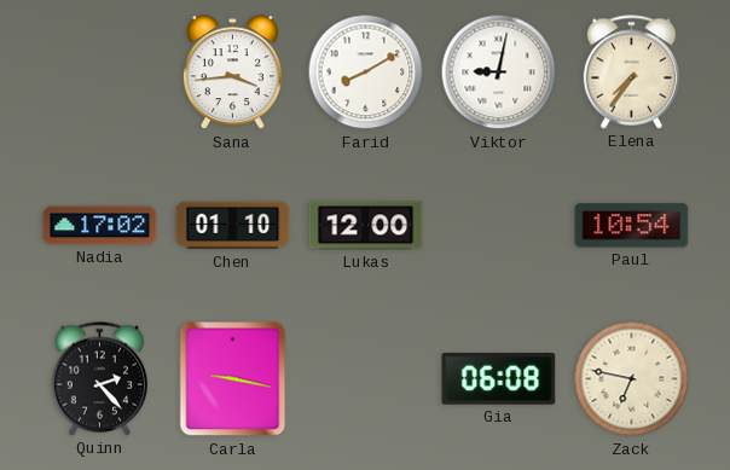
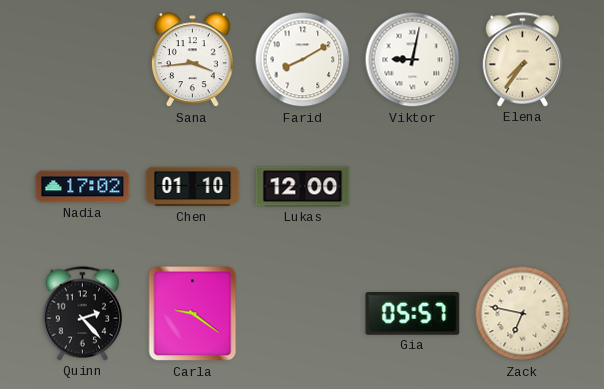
Paul: 10:54 -> none
Carla: 9:17 -> 9:21
Gia: 06:08 -> 05:57
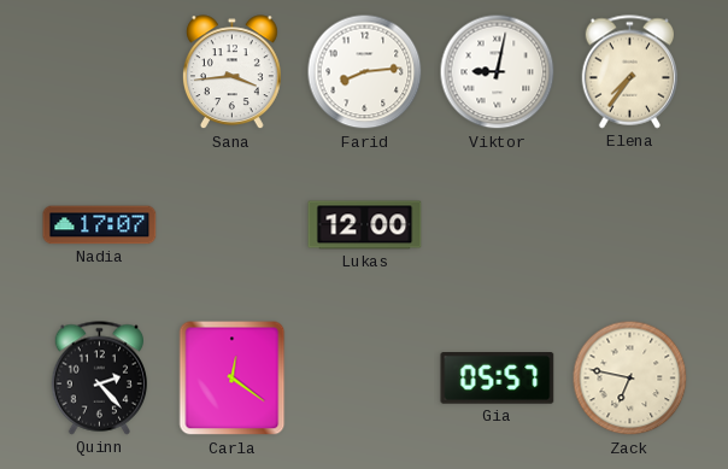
Farid: 8:10 -> 8:14
Nadia: 17:02 -> 17:07
Chen: 01:10 -> none
Carla: 9:21 -> 12:21
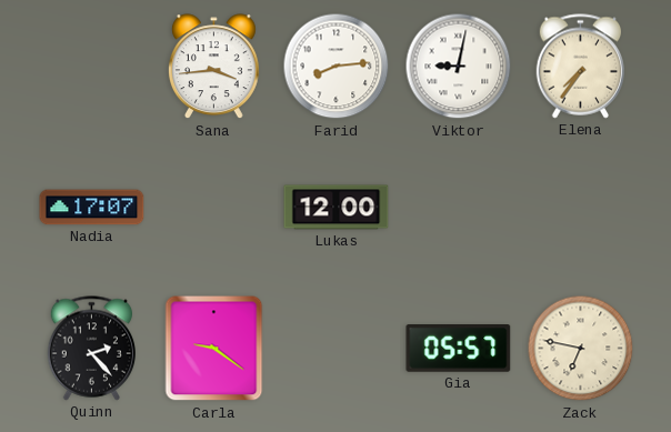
Carla: 12:21 -> 9:21
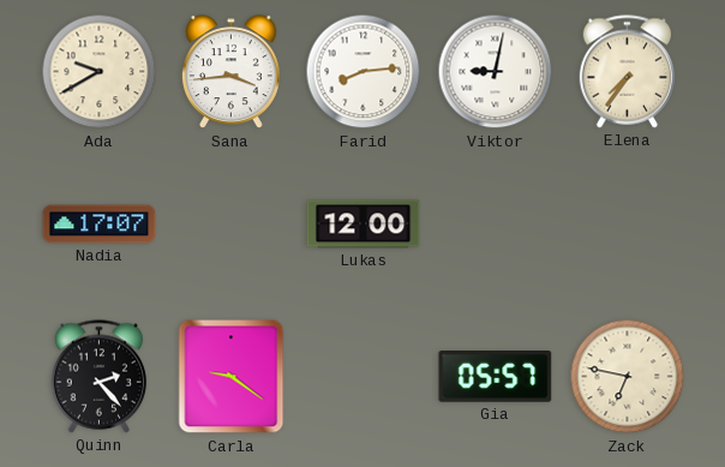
Ada: none -> 9:40
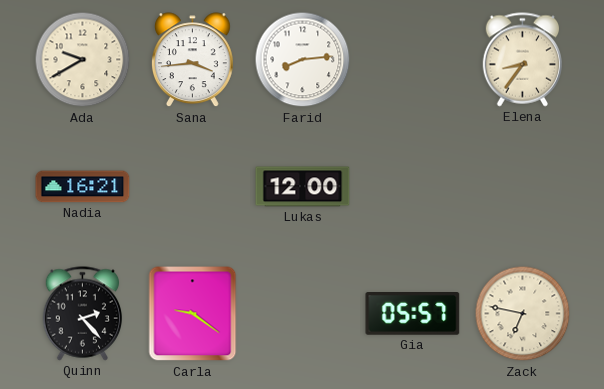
Viktor: 9:02 -> none
Elena: 7:36 -> 8:36
Nadia: 17:07 -> 16:21
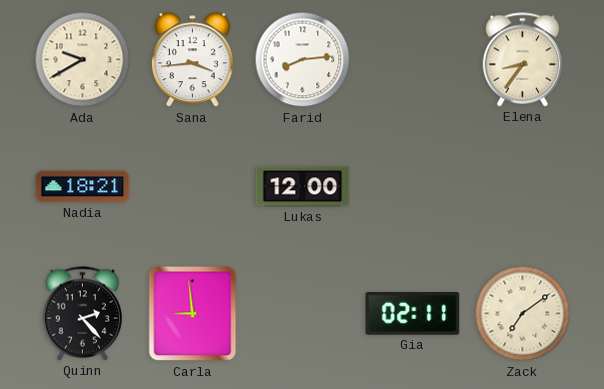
Nadia: 16:21 -> 18:21
Carla: 9:21 -> 8:59
Gia: 05:57 -> 02:11
Zack: 6:47 -> 7:09
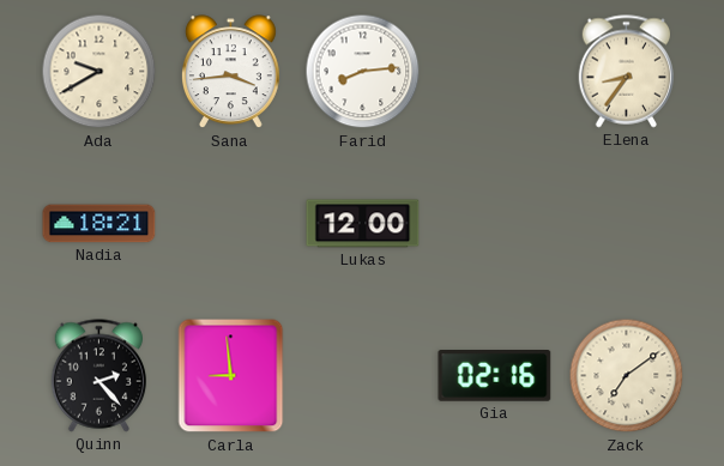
Gia: 02:11 -> 02:16
